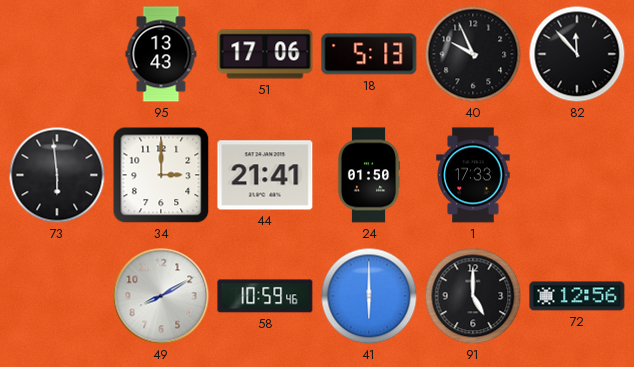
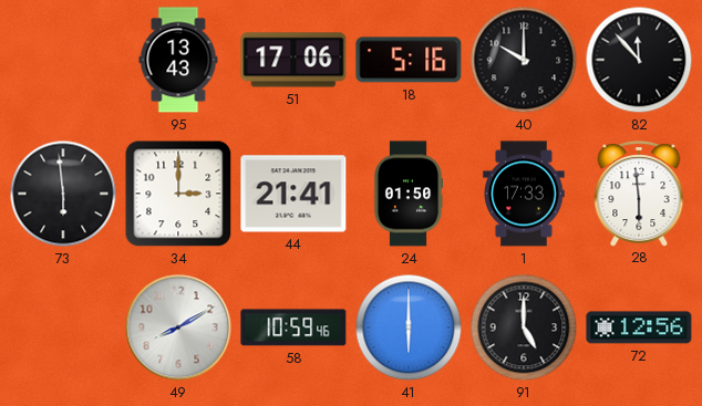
18: 5:13 -> 5:16
40: 9:56 -> 10:00
28: none -> 5:59
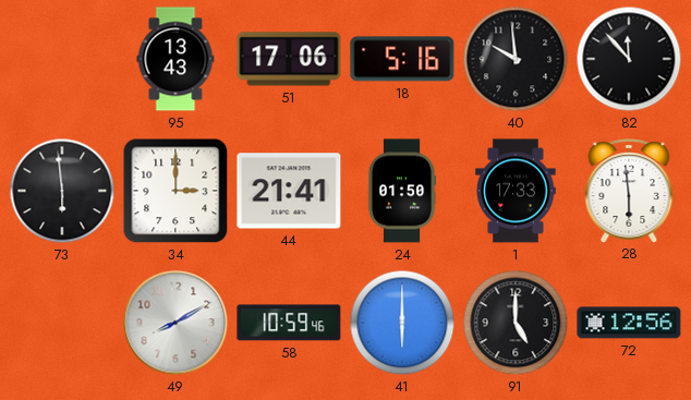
40: 10:00 -> 9:59
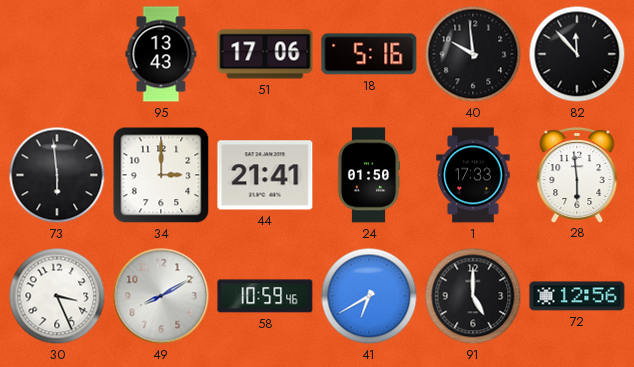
30: none -> 3:26
41: 6:00 -> 6:40
